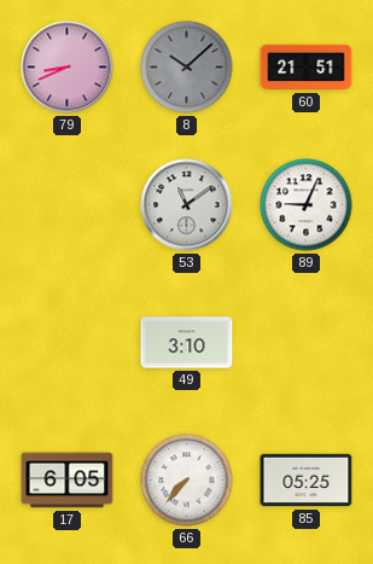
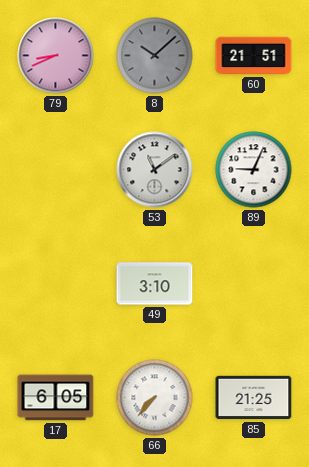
85: 05:25 -> 21:25
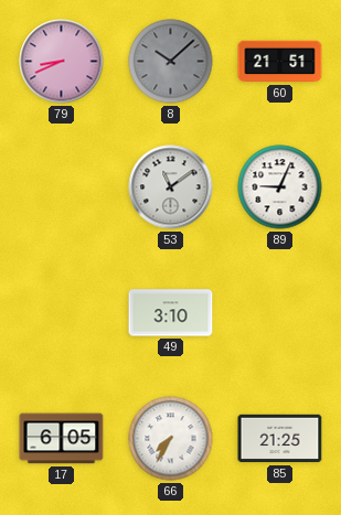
66: 7:37 -> 7:35
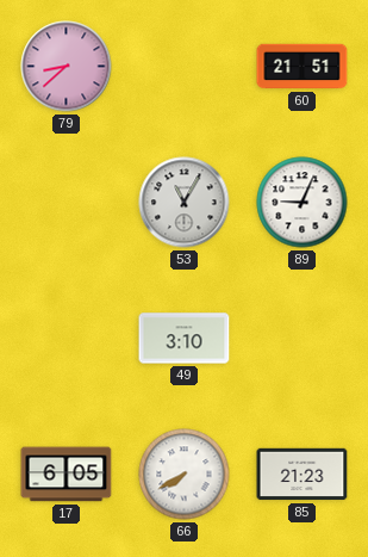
79: 8:41 -> 8:38
8: 10:08 -> none
53: 11:09 -> 11:05
66: 7:35 -> 7:40
85: 21:25 -> 21:23
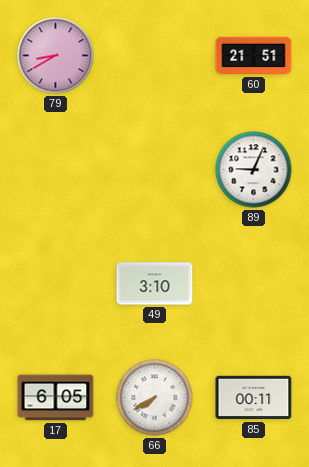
79: 8:38 -> 8:40
53: 11:05 -> none
85: 21:23 -> 00:11
